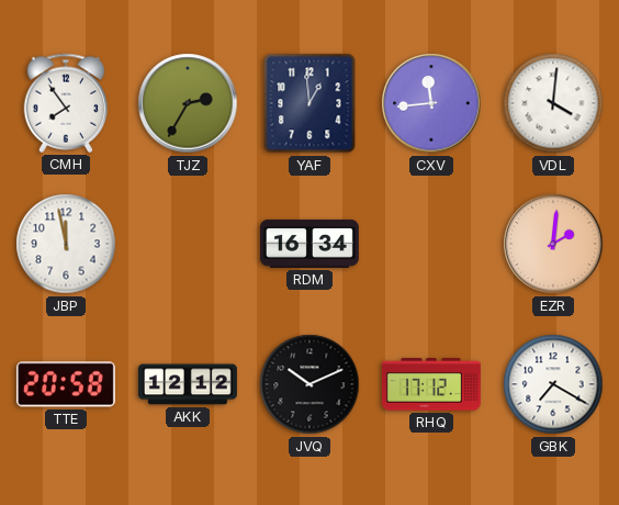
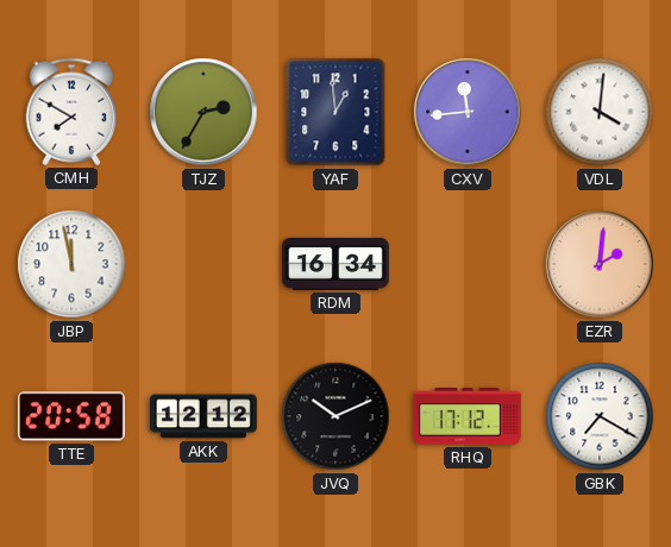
CMH: 7:54 -> 7:50
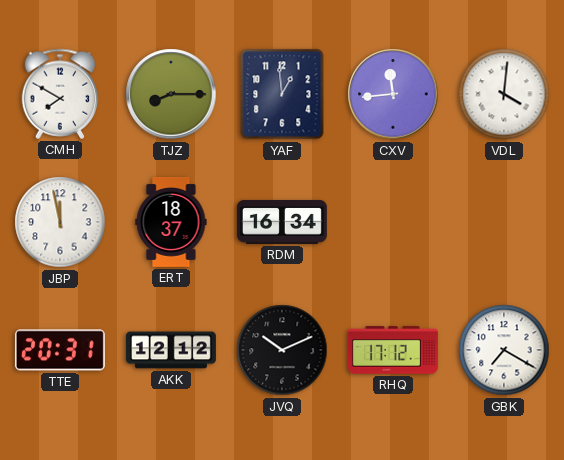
TJZ: 2:35 -> 8:15
ERT: none -> 18:37
EZR: 2:01 -> none
TTE: 20:58 -> 20:31
